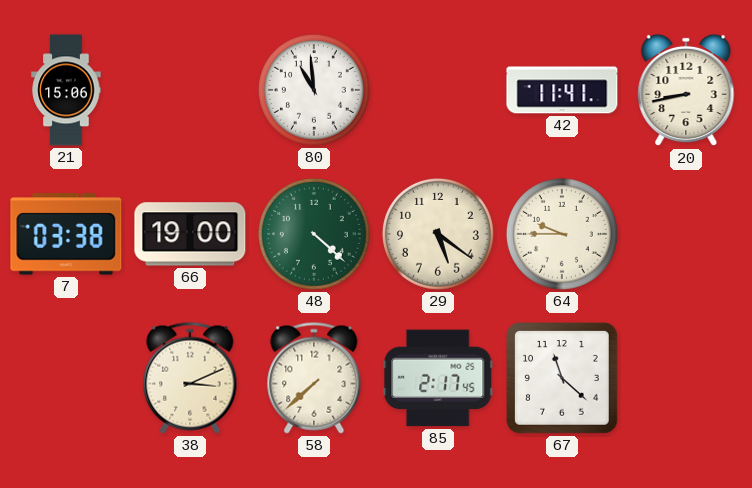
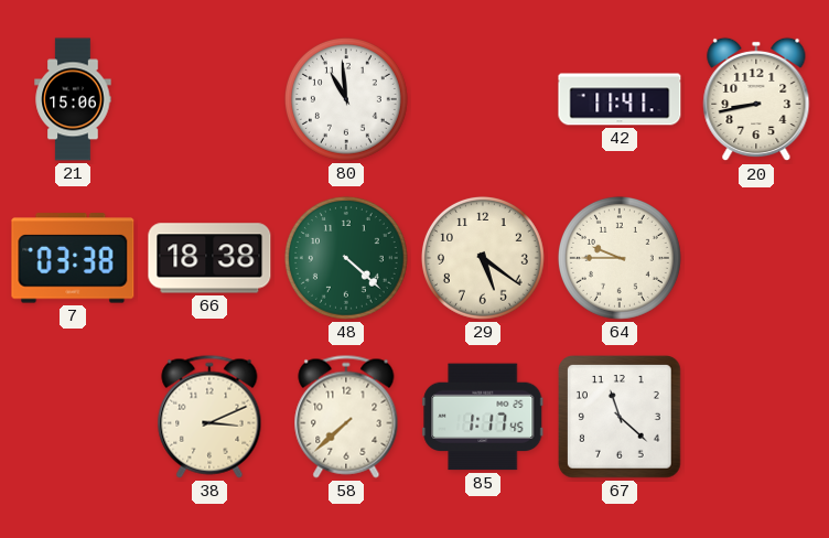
66: 19:00 -> 18:38
85: 2:17 -> 1:17
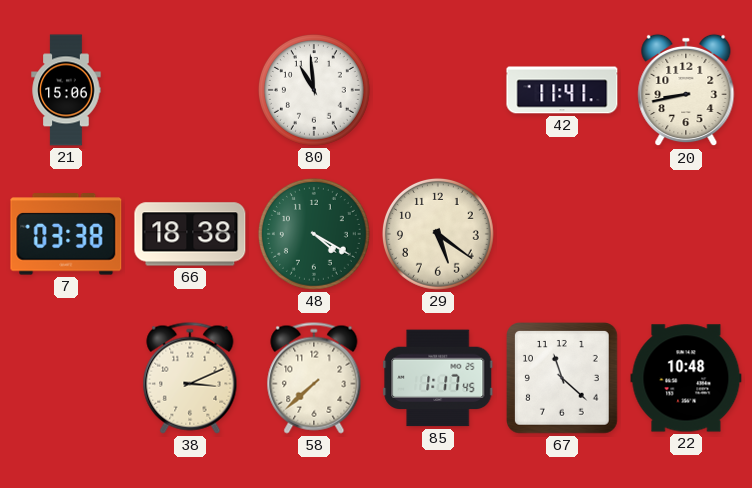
48: 4:22 -> 4:20
64: 9:45 -> none
22: none -> 10:48
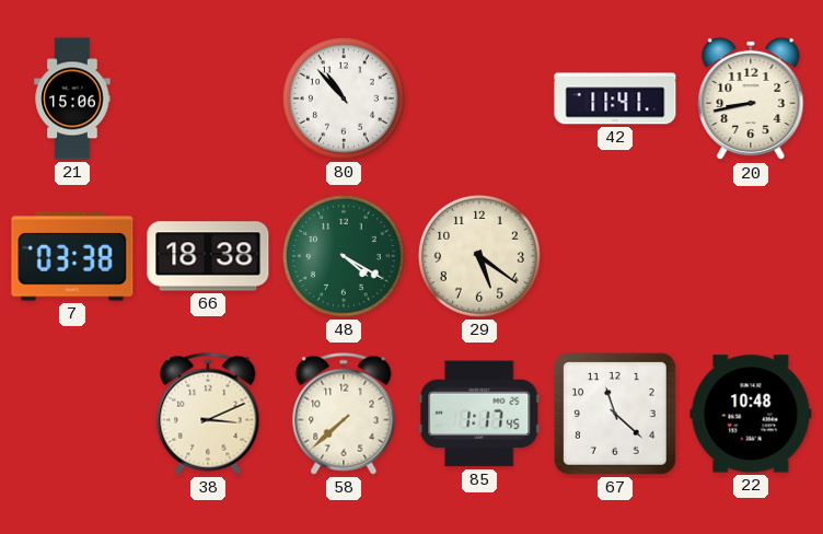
80: 10:59 -> 10:53
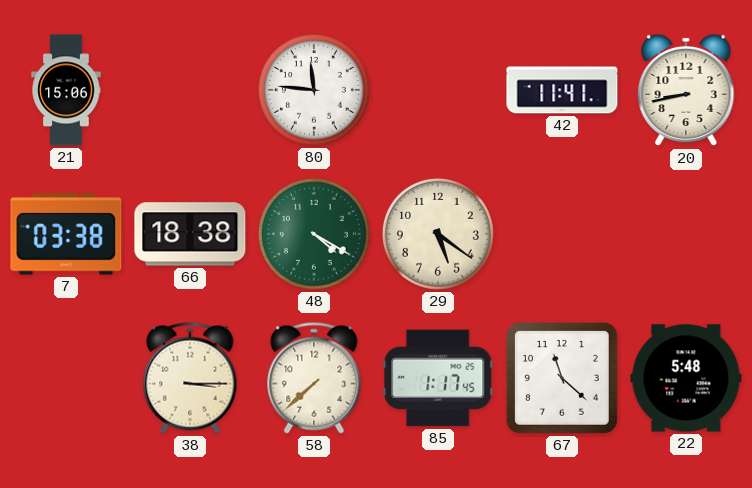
80: 10:53 -> 11:46
38: 3:11 -> 3:15
22: 10:48 -> 5:48
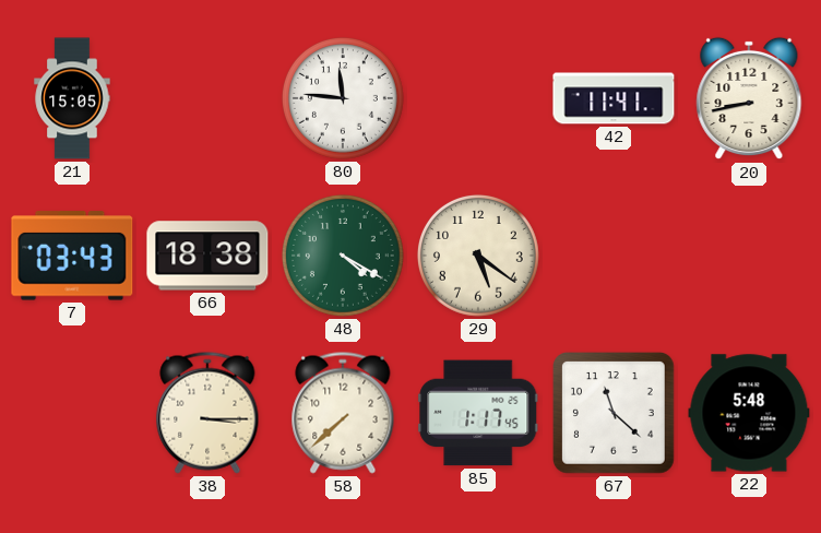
21: 15:06 -> 15:05
7: 03:38 -> 03:43
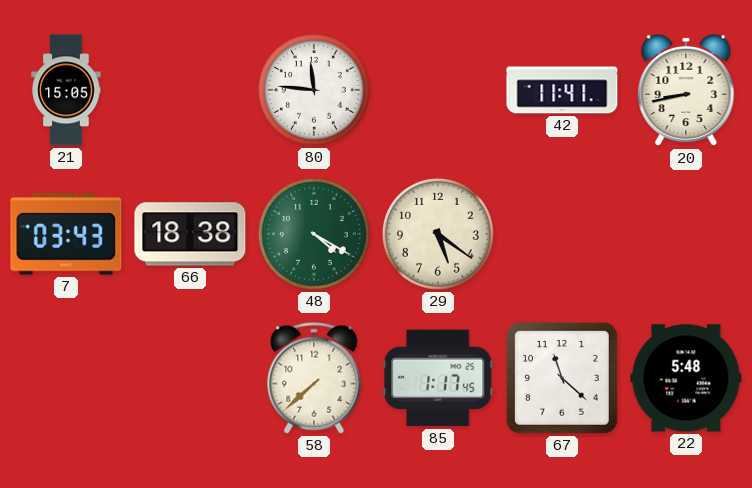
38: 3:15 -> none
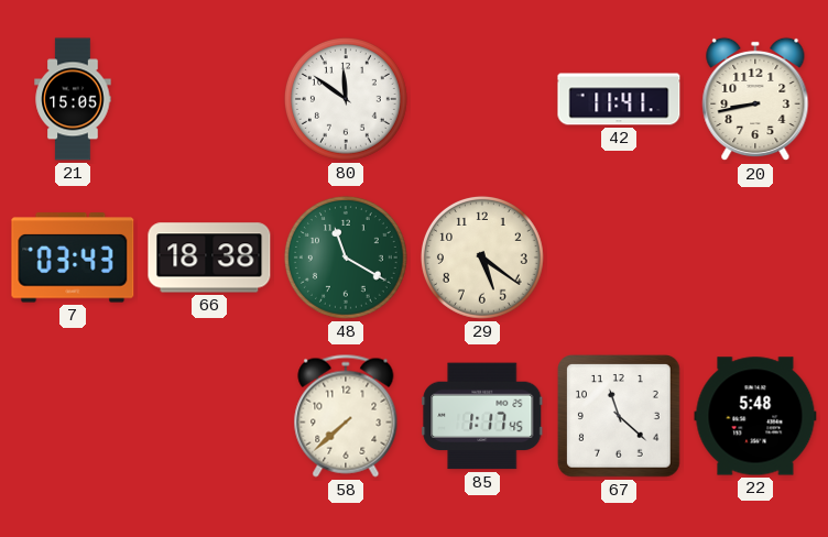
80: 11:46 -> 11:51
48: 4:20 -> 11:20
